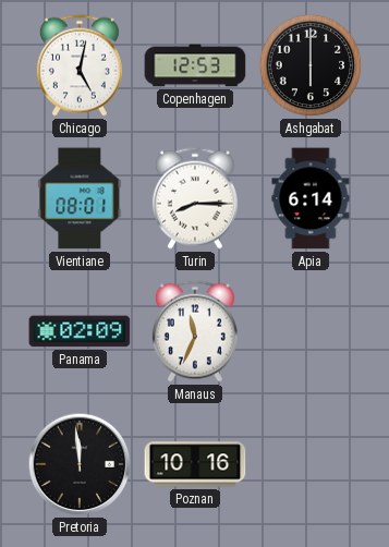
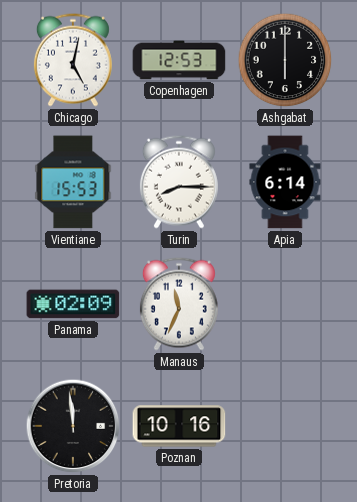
Vientiane: 08:01 -> 15:53
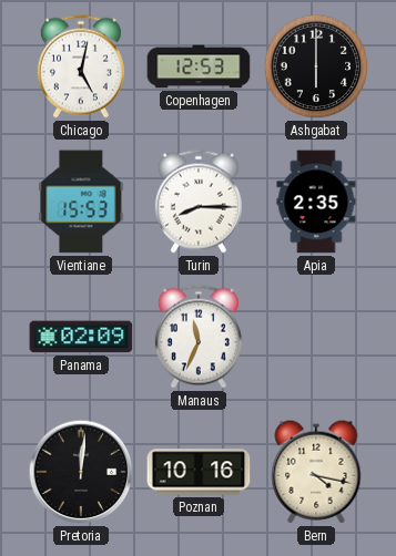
Apia: 6:14 -> 2:35
Pretoria: 11:59 -> 12:01
Bern: none -> 4:17
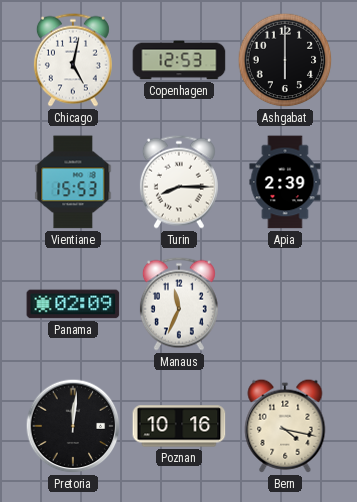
Apia: 2:35 -> 2:39
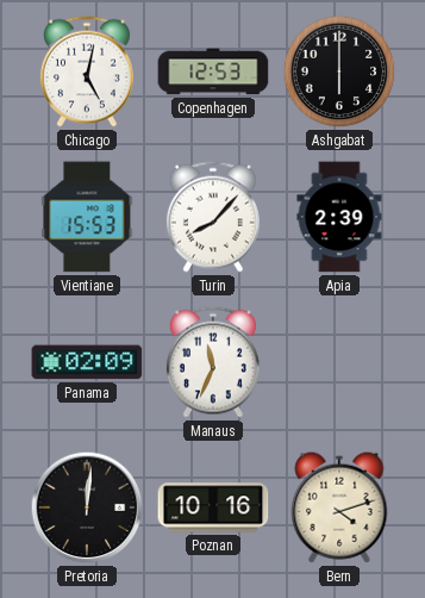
Turin: 8:15 -> 8:07
Bern: 4:17 -> 4:12
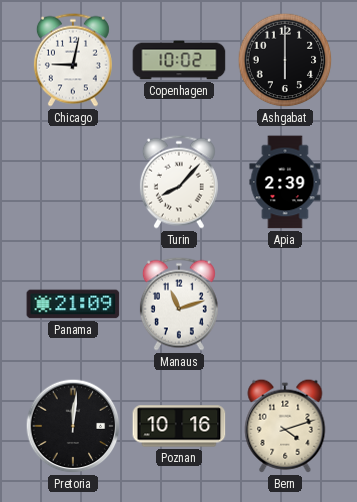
Chicago: 5:02 -> 9:02
Copenhagen: 12:53 -> 10:02
Vientiane: 15:53 -> none
Panama: 02:09 -> 21:09
Manaus: 11:34 -> 11:12
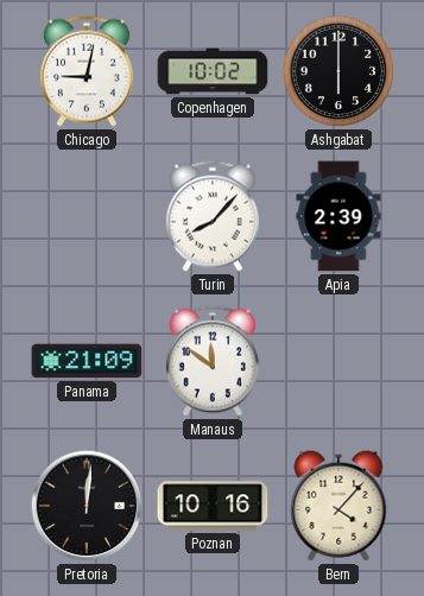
Manaus: 11:12 -> 11:51
Bern: 4:12 -> 4:07
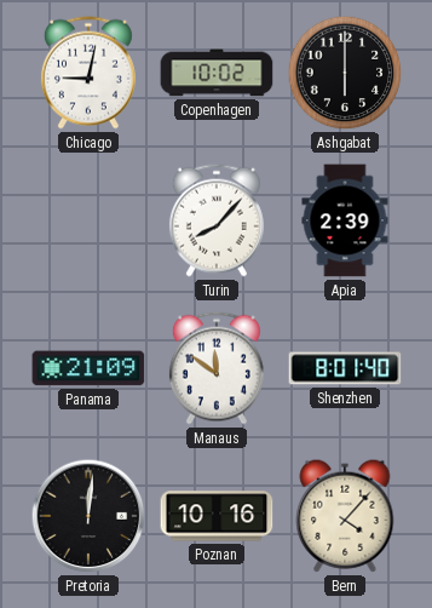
Shenzhen: none -> 8:01
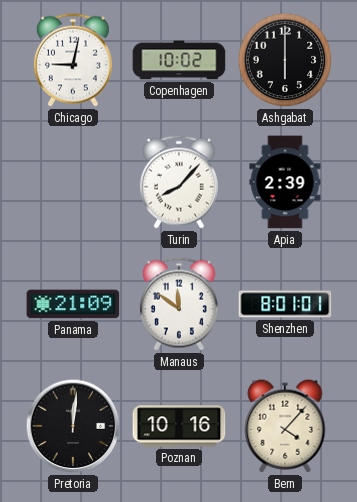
Shenzhen: 8:01:40 -> 8:01:01
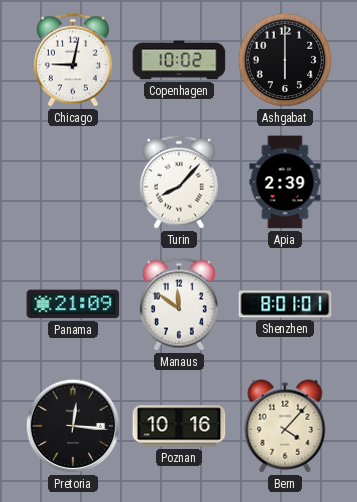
Pretoria: 12:01 -> 12:16
